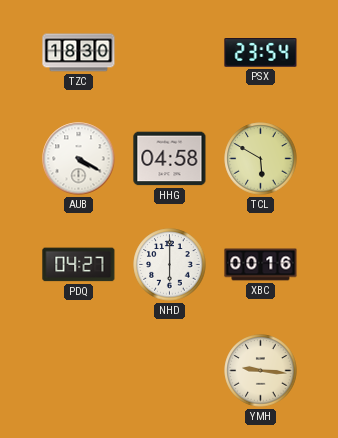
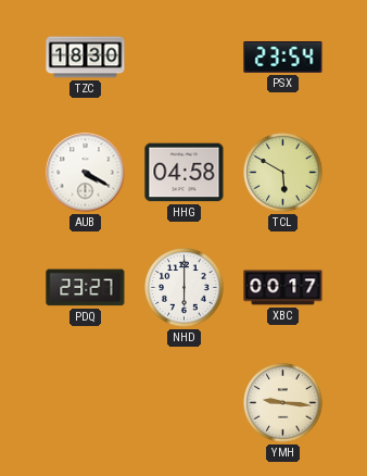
PDQ: 04:27 -> 23:27
XBC: 00:16 -> 00:17
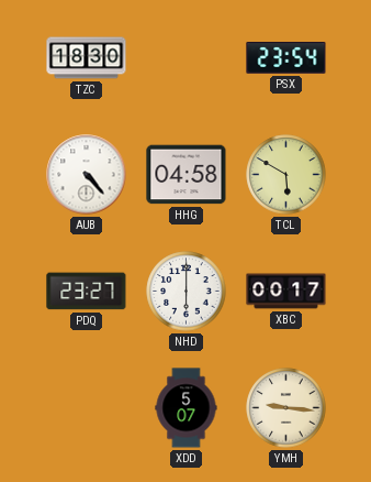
AUB: 4:20 -> 4:23
XDD: none -> 5:07
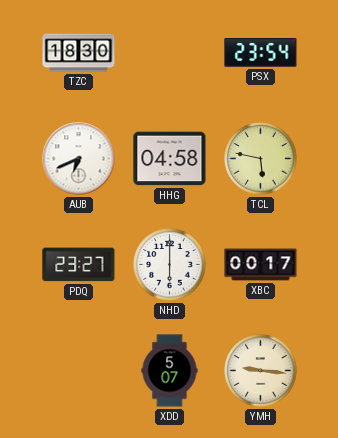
AUB: 4:23 -> 6:41
TCL: 5:50 -> 5:47
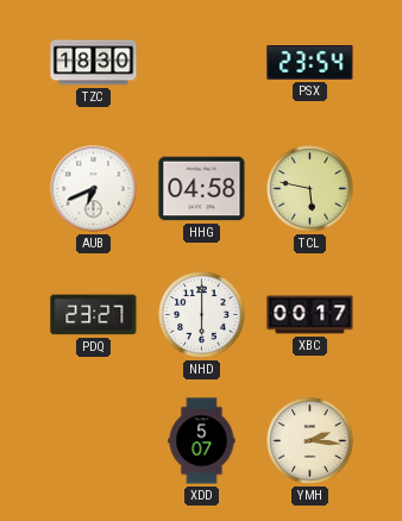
YMH: 9:16 -> 2:16
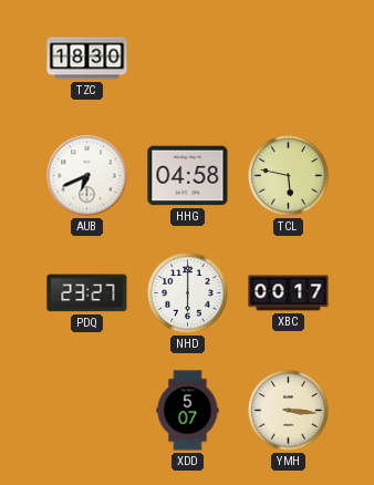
PSX: 23:54 -> none
YMH: 2:16 -> 3:16
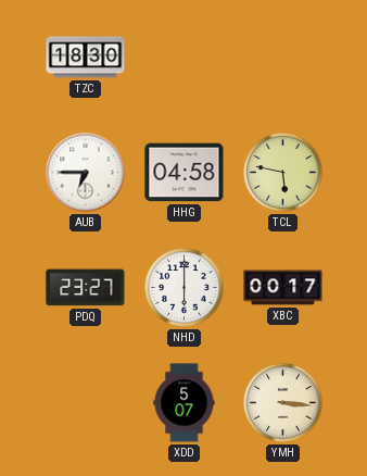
AUB: 6:41 -> 6:45
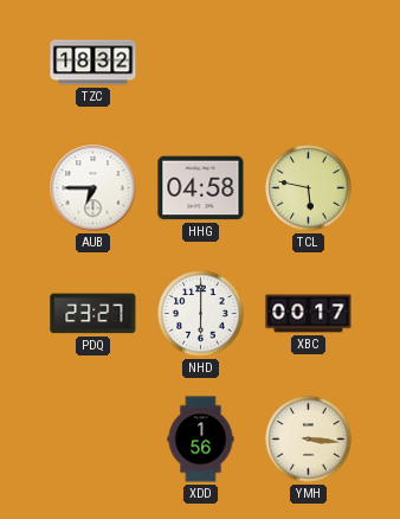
TZC: 18:30 -> 18:32
XDD: 5:07 -> 1:56
